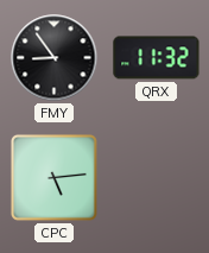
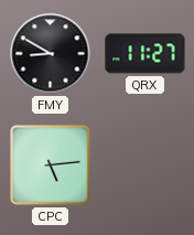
FMY: 8:54 -> 8:50
QRX: 11:32 -> 11:27
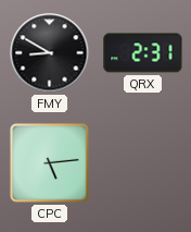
QRX: 11:27 -> 2:31
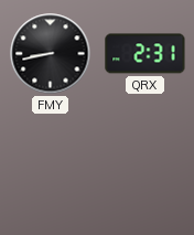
FMY: 8:50 -> 8:43
CPC: 5:14 -> none
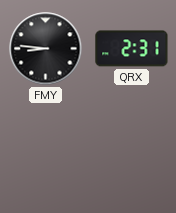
FMY: 8:43 -> 8:46
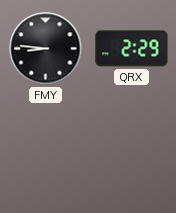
QRX: 2:31 -> 2:29
